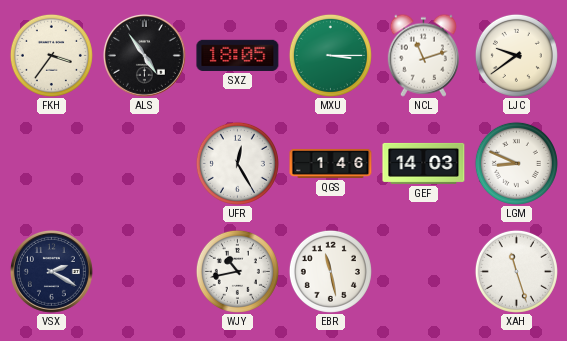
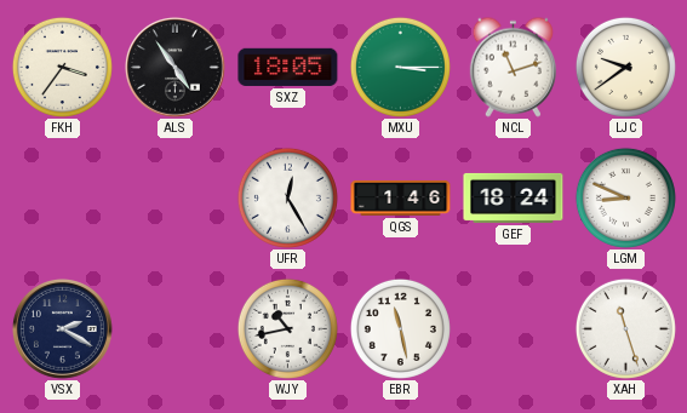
GEF: 14:03 -> 18:24
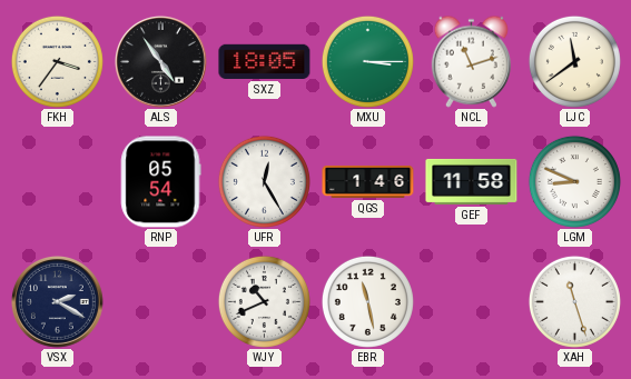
LJC: 9:39 -> 11:39
RNP: none -> 05:54
GEF: 18:24 -> 11:58
WJY: 10:43 -> 10:41
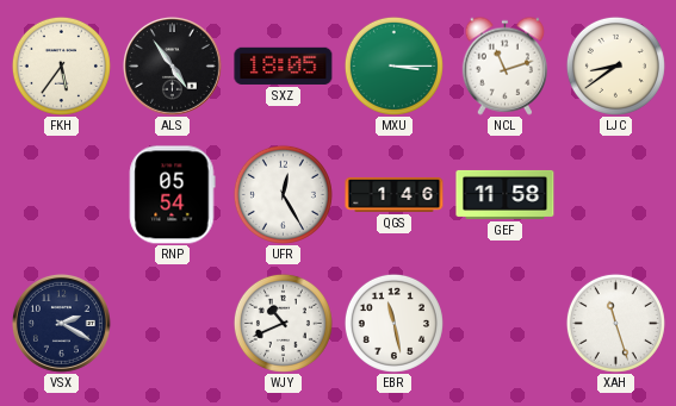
FKH: 3:36 -> 5:36
LJC: 11:39 -> 8:39
LGM: 8:49 -> none
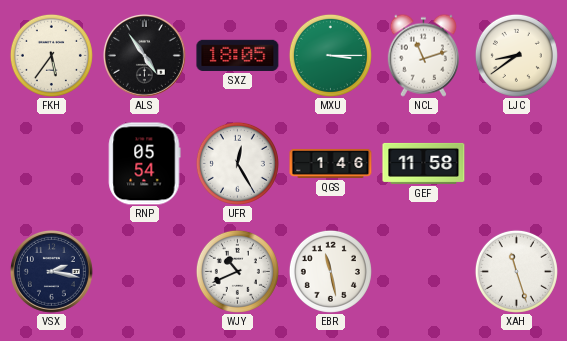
VSX: 2:20 -> 2:17
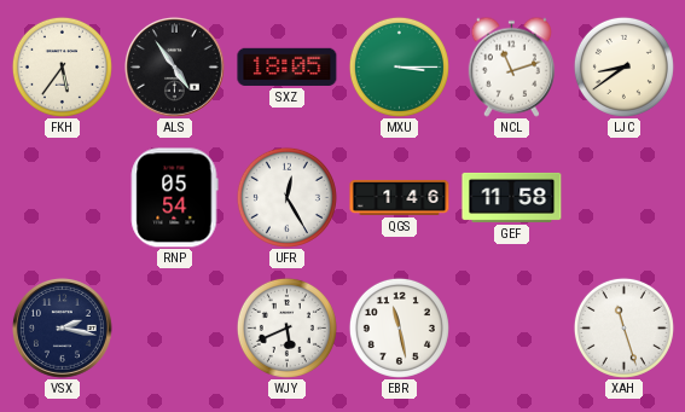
WJY: 10:41 -> 5:41
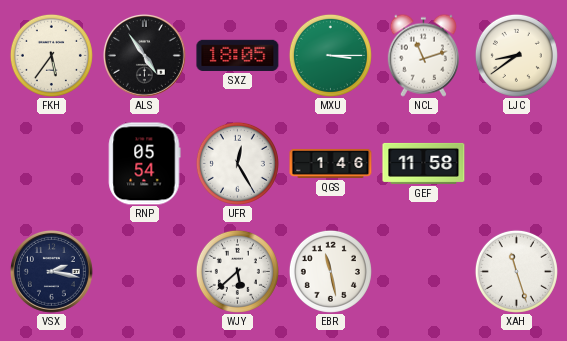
WJY: 5:41 -> 5:38
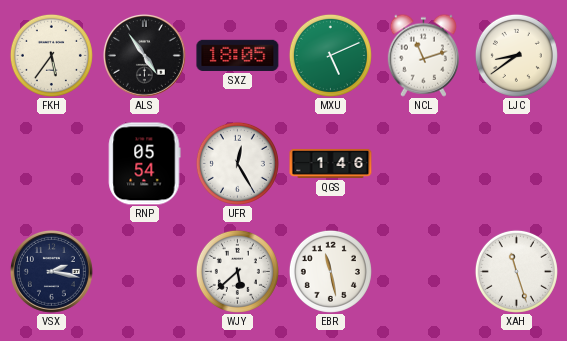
MXU: 3:15 -> 5:11
GEF: 11:58 -> none
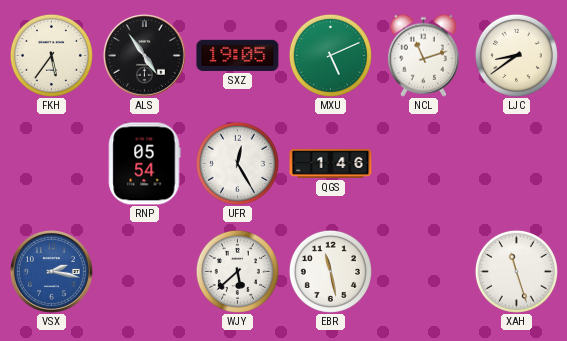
SXZ: 18:05 -> 19:05
VSX dial: navy -> blue
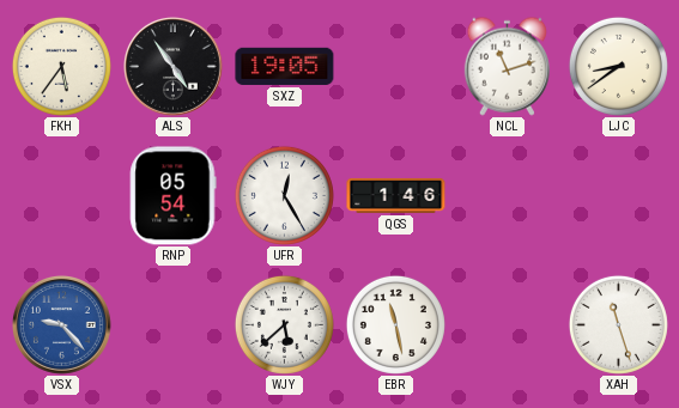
MXU: 5:11 -> none
VSX: 2:17 -> 9:23
